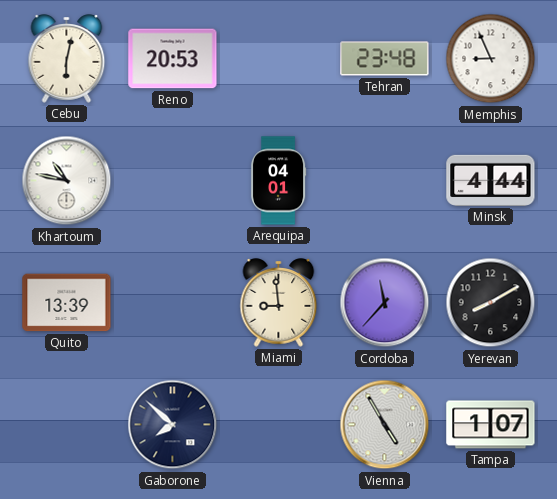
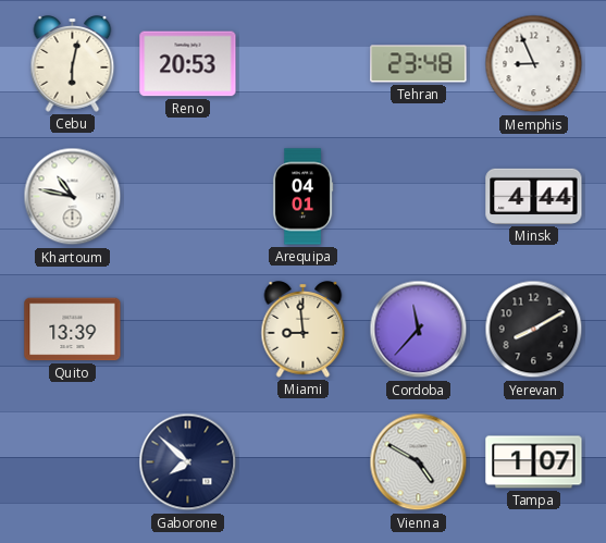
Vienna: 4:55 -> 4:50
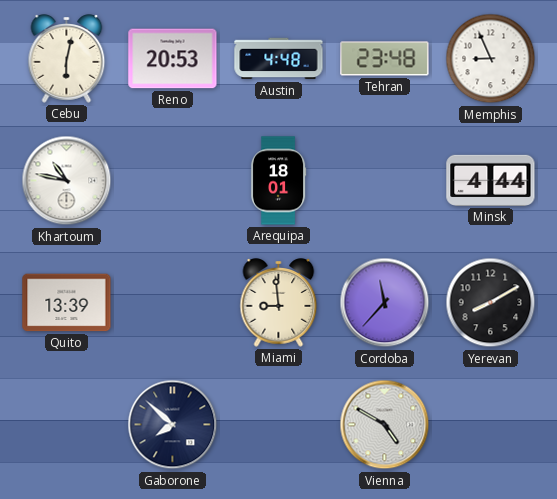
Austin: none -> 4:48
Arequipa: 04:01 -> 18:01
Tampa: 1:07 -> none
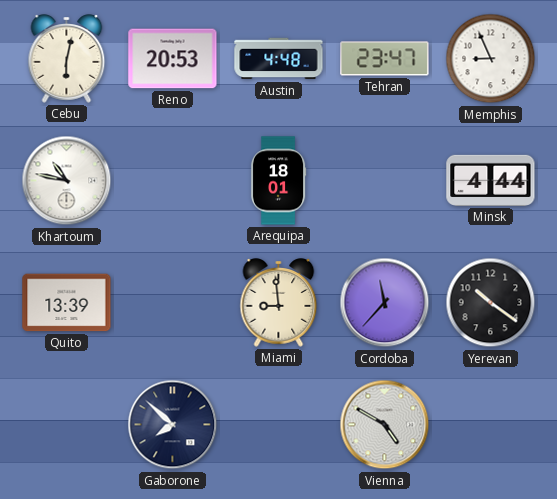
Tehran: 23:48 -> 23:47
Yerevan: 8:10 -> 10:21
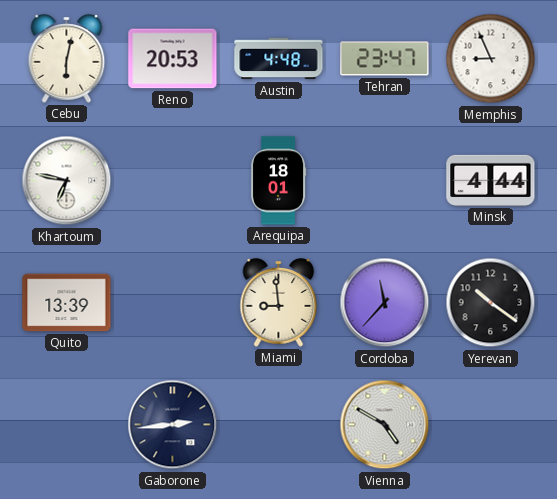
Khartoum: 10:47 -> 6:47
Gaborone: 7:52 -> 2:44
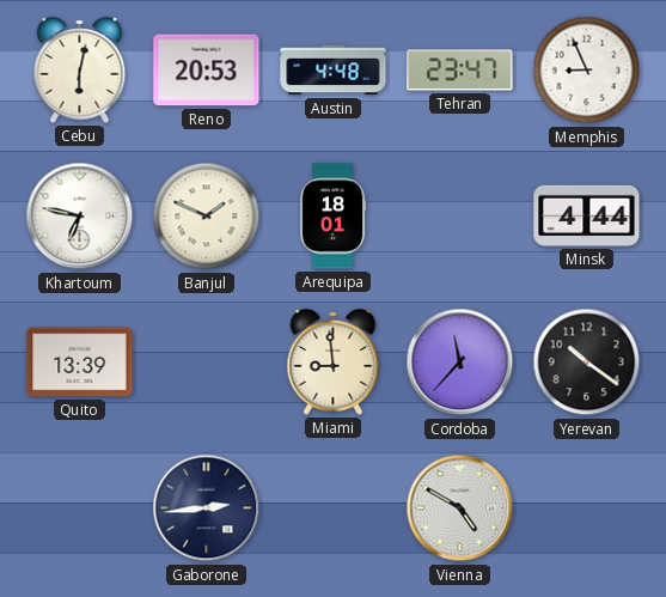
Banjul: none -> 1:49
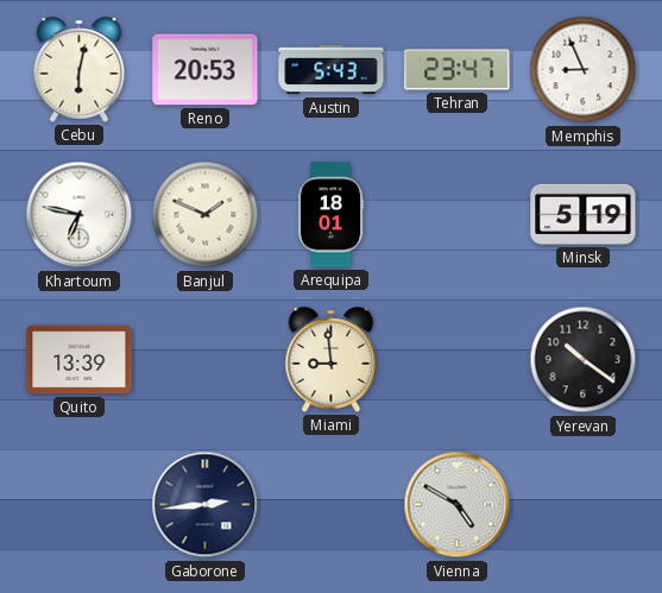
Austin: 4:48 -> 5:43
Minsk: 4:44 -> 5:19
Cordoba: 11:37 -> none
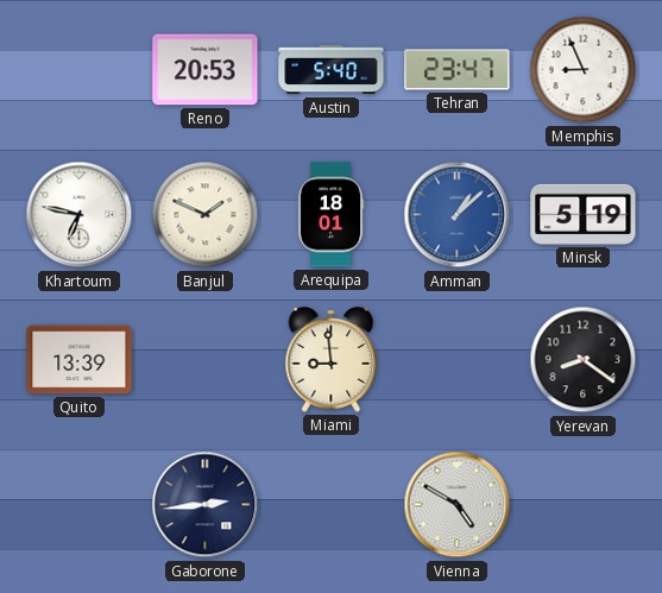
Cebu: 6:02 -> none
Austin: 5:43 -> 5:40
Amman: none -> 1:08
Yerevan: 10:21 -> 8:21
